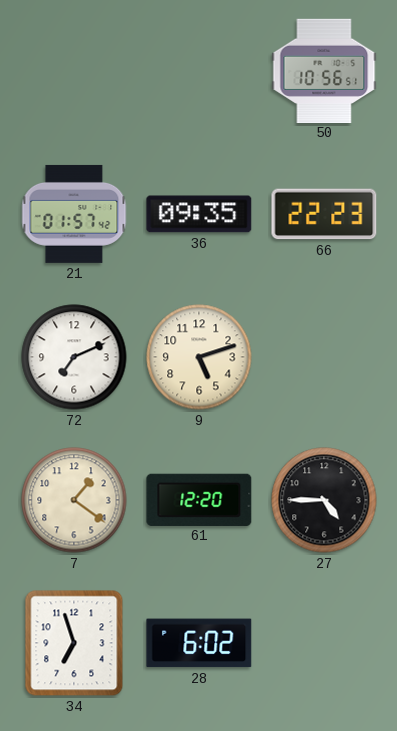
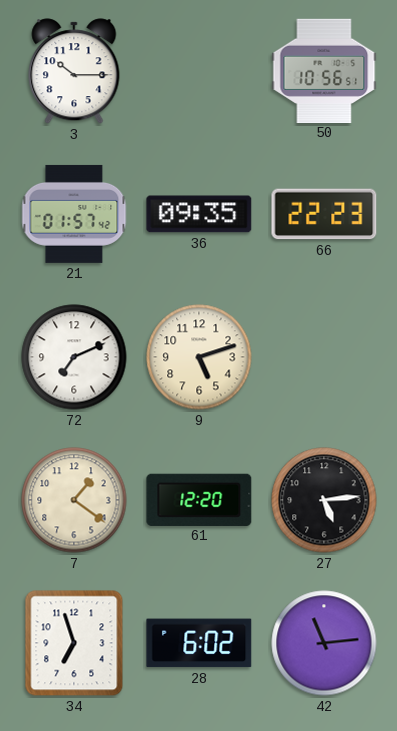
3: none -> 10:15
27: 4:45 -> 5:14
42: none -> 11:14
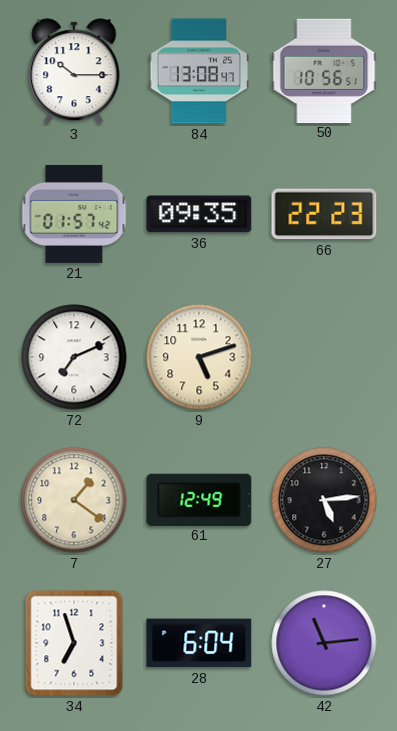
84: none -> 13:08
61: 12:20 -> 12:49
28: 6:02 -> 6:04
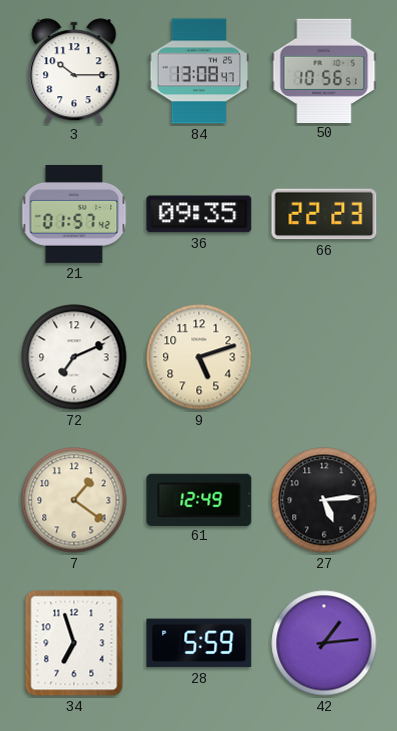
28: 6:04 -> 5:59
42: 11:14 -> 1:14
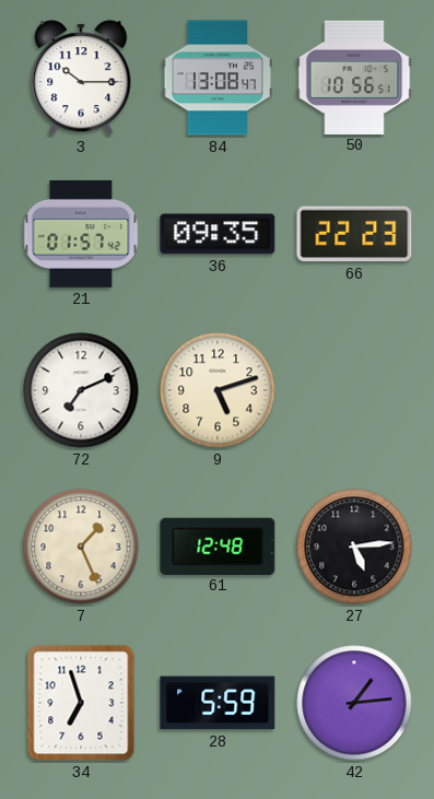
7: 1:21 -> 1:26
61: 12:49 -> 12:48
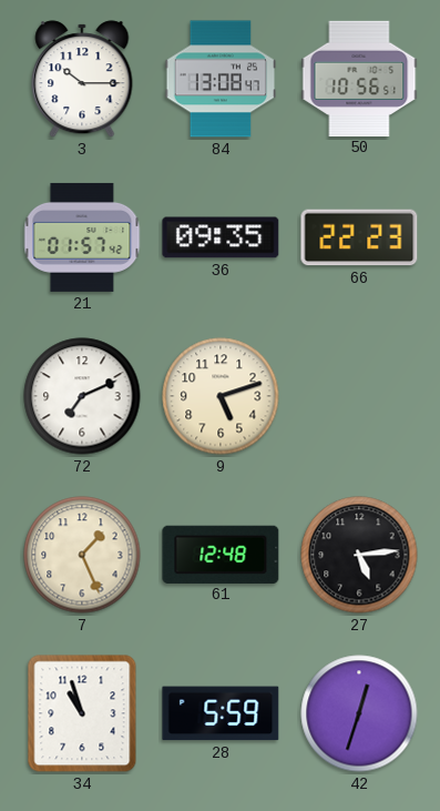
34: 6:57 -> 10:57
42: 1:14 -> 12:33
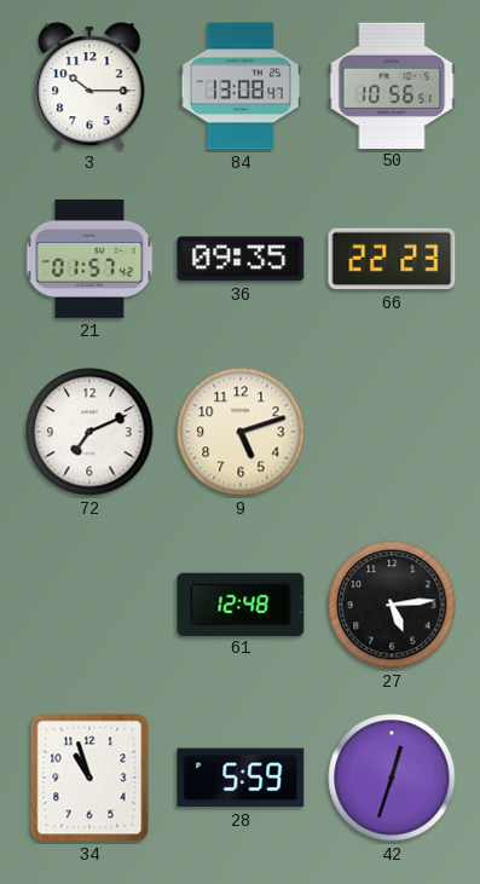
7: 1:26 -> none
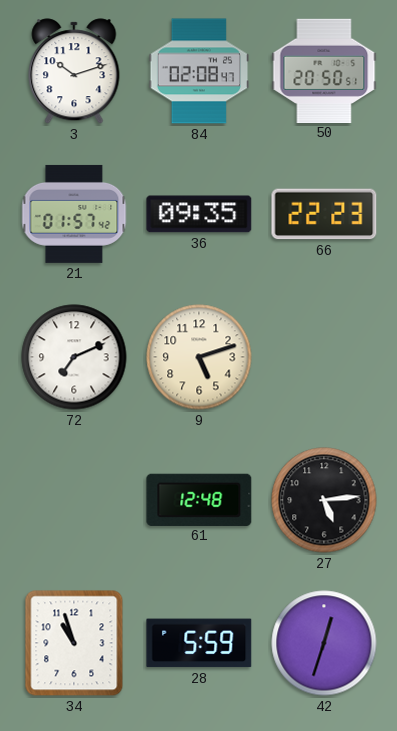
3: 10:15 -> 10:12
84: 13:08 -> 02:08
50: 10:56 -> 20:50
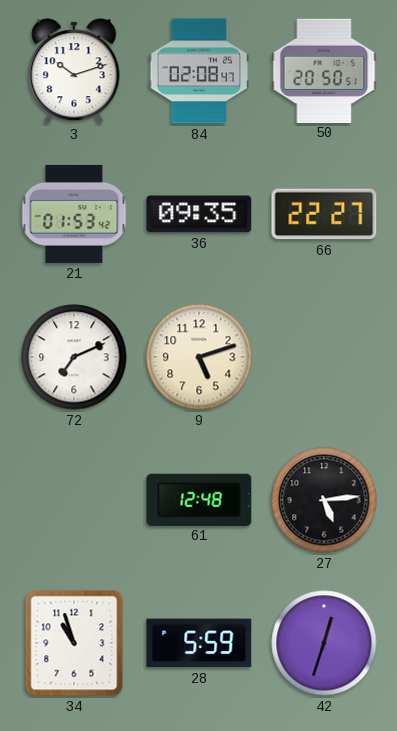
21: 01:57 -> 01:53
66: 22:23 -> 22:27
